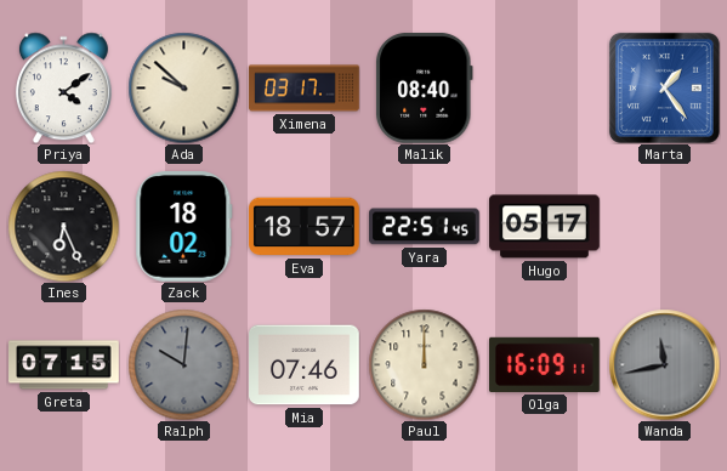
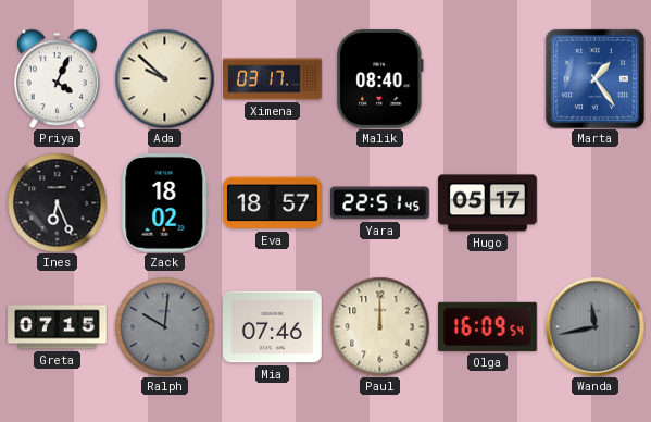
Priya: 4:09 -> 4:04
Olga: 16:09:11 -> 16:09:54
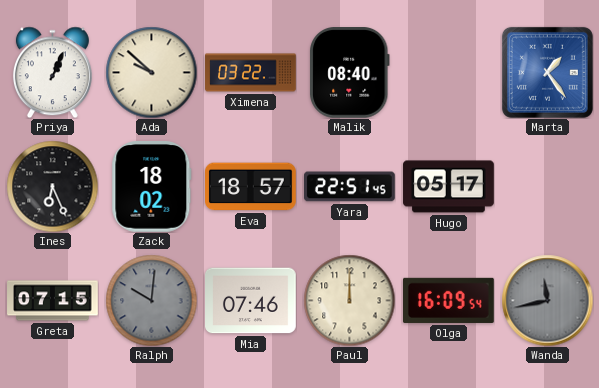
Priya: 4:04 -> 1:04
Ximena: 03:17 -> 03:22
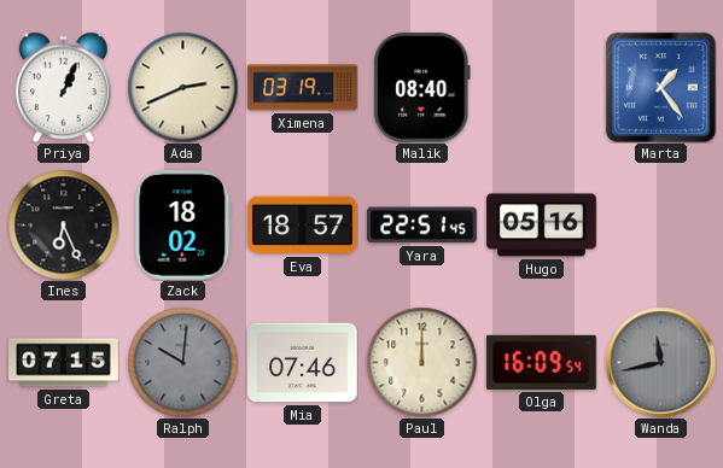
Ada: 9:52 -> 2:41
Ximena: 03:22 -> 03:19
Hugo: 05:17 -> 05:16
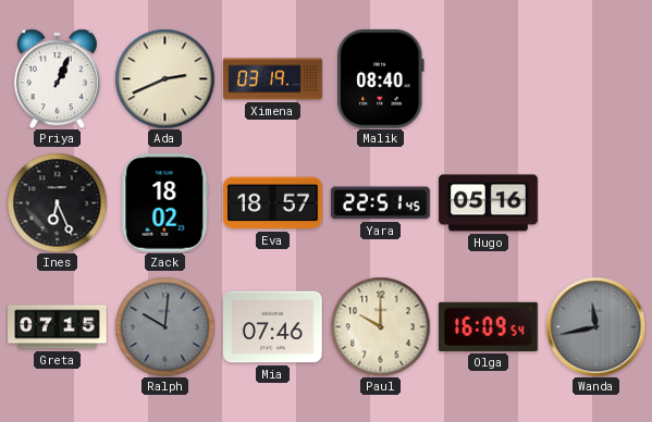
Marta: 1:24 -> none
Paul: 12:00 -> 10:00
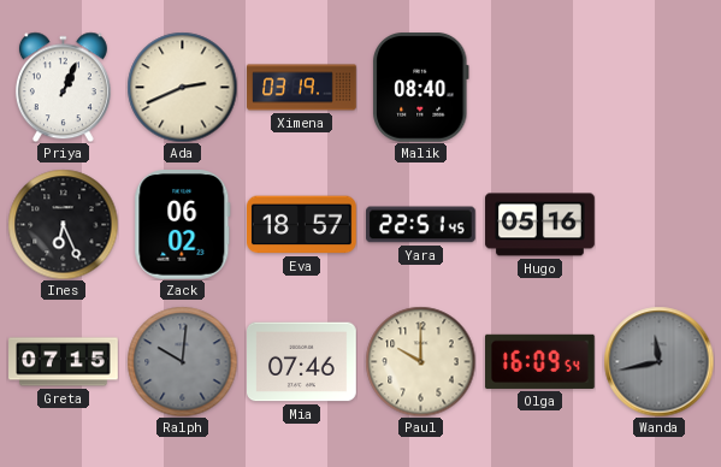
Zack: 18:02 -> 06:02
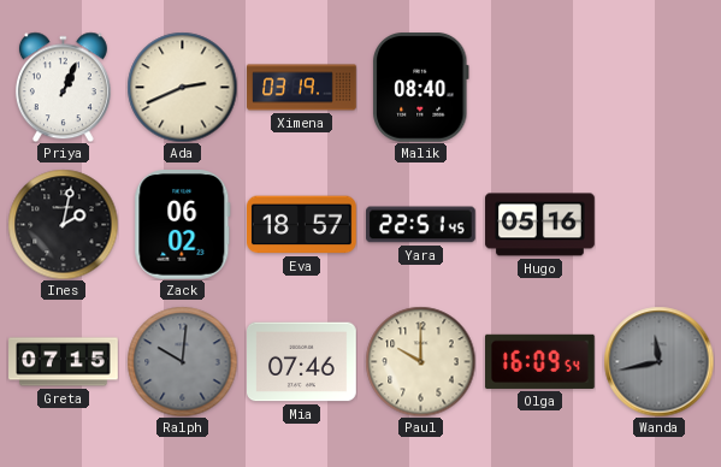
Ines: 6:26 -> 2:02
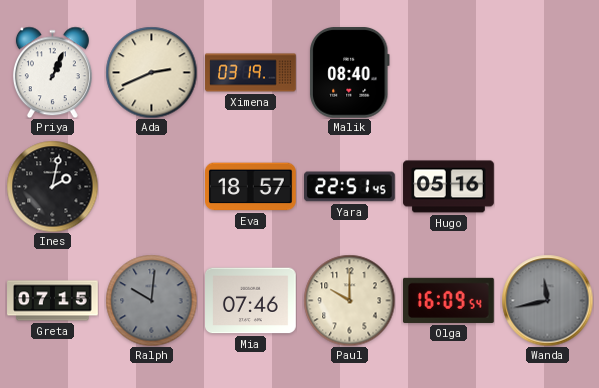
Zack: 06:02 -> none
